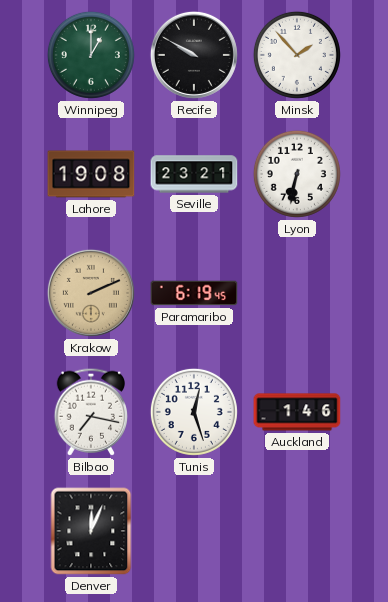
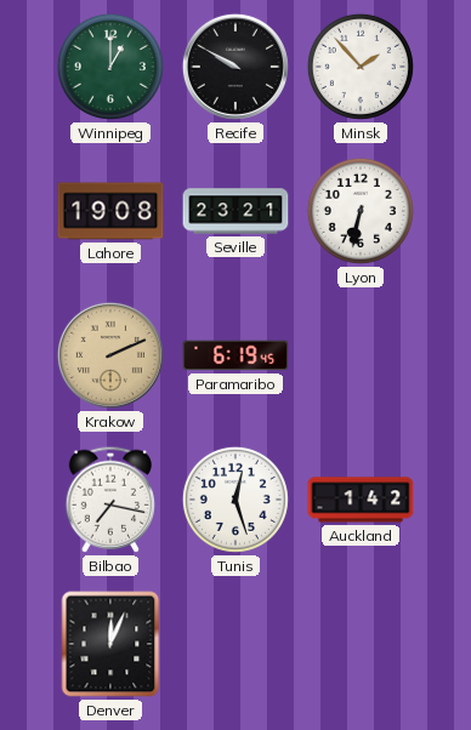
Auckland: 1:46 -> 1:42
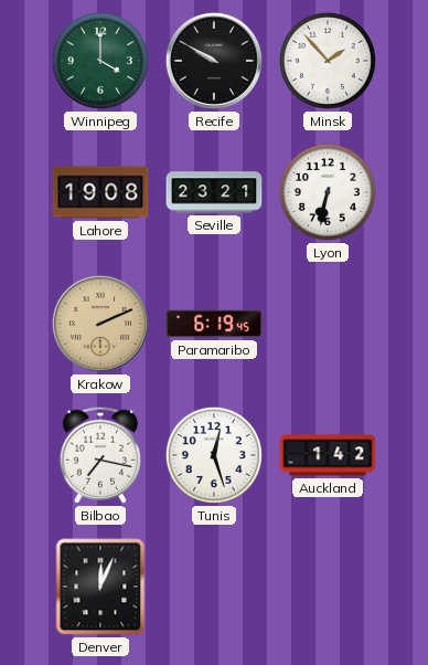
Winnipeg: 1:00 -> 4:00
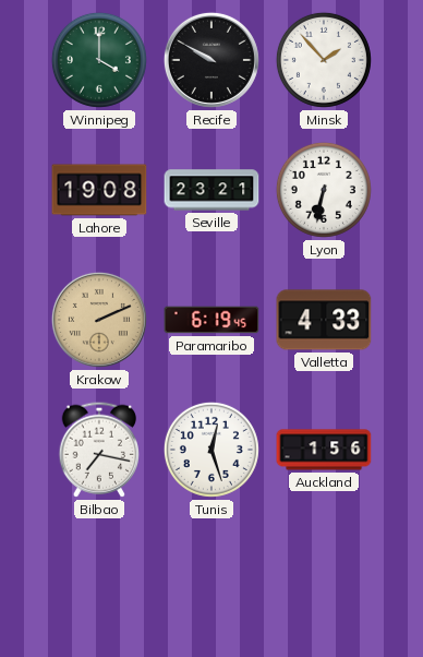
Valletta: none -> 4:33
Auckland: 1:42 -> 1:56
Denver: 12:04 -> none
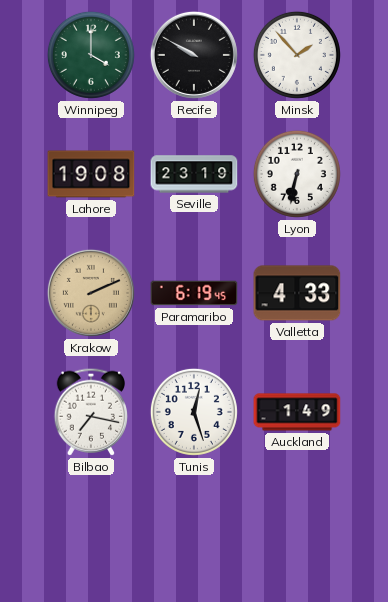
Seville: 23:21 -> 23:19
Auckland: 1:56 -> 1:49
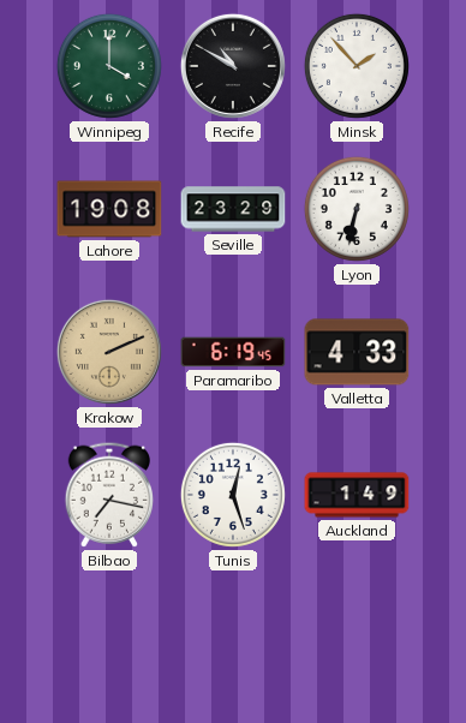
Recife: 9:50 -> 10:50
Seville: 23:19 -> 23:29
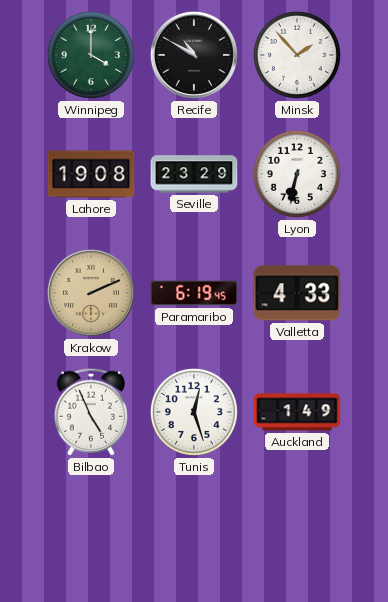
Bilbao: 7:17 -> 4:56
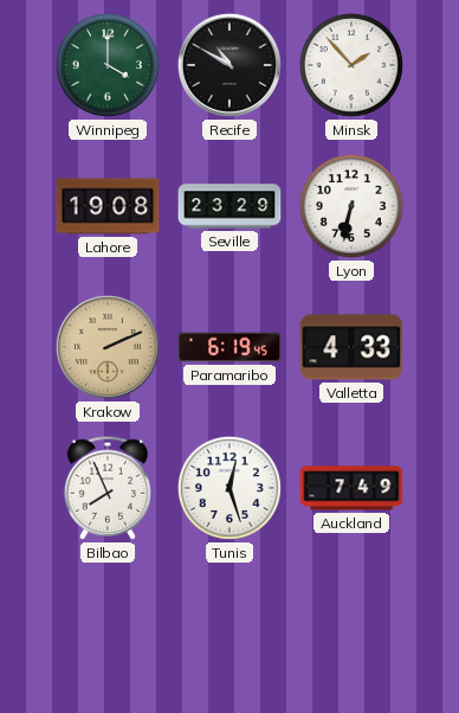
Bilbao: 4:56 -> 7:56
Auckland: 1:49 -> 7:49
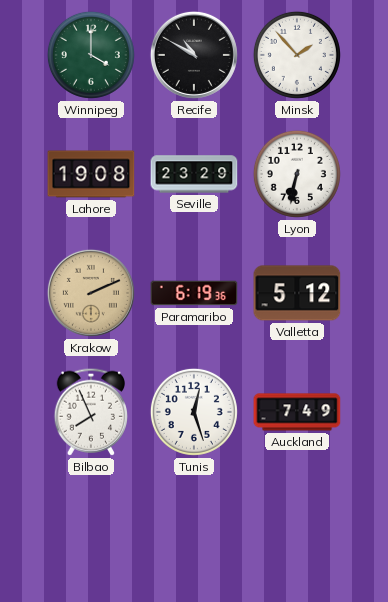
Paramaribo: 6:19:45 -> 6:19:36
Valletta: 4:33 -> 5:12
